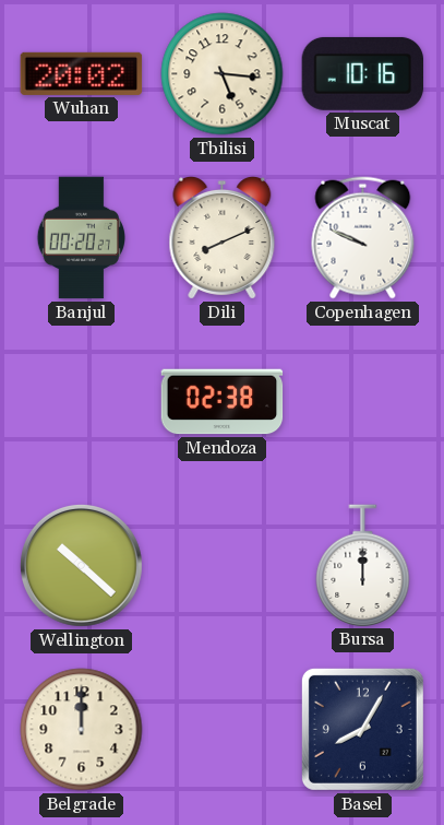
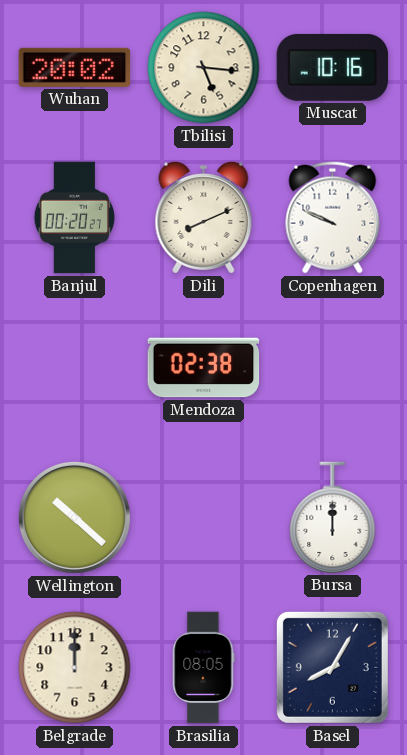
Brasilia: none -> 08:05
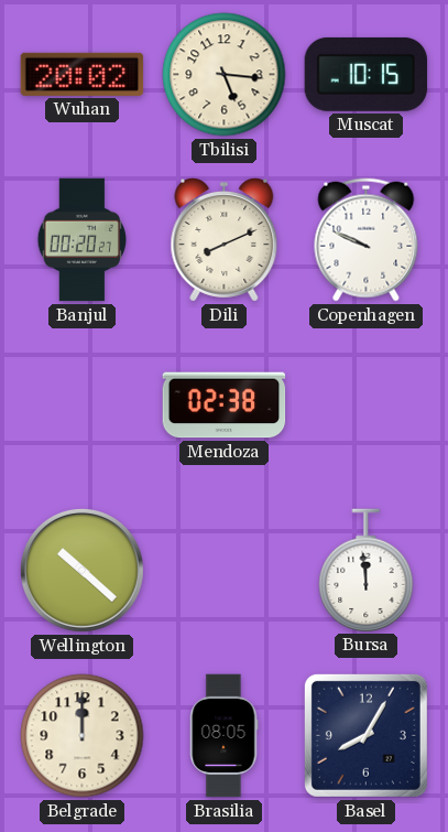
Muscat: 10:16 -> 10:15
Bursa: 12:00 -> 11:59
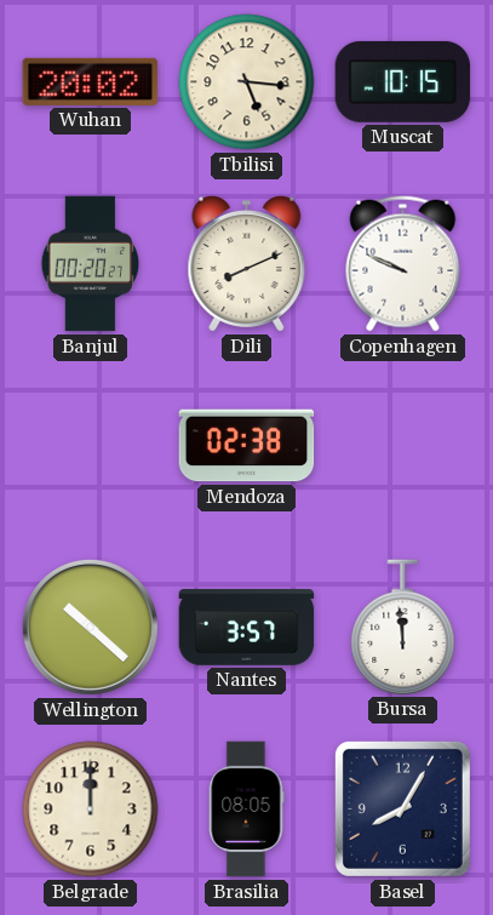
Nantes: none -> 3:57
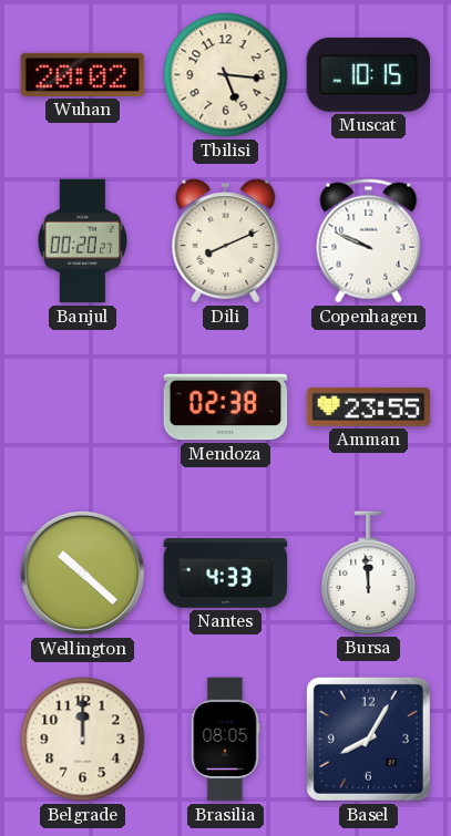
Amman: none -> 23:55
Nantes: 3:57 -> 4:33
